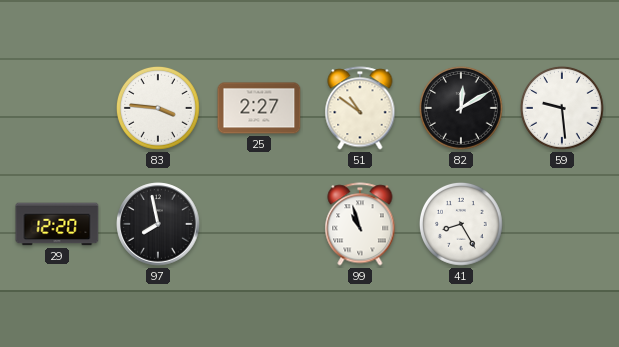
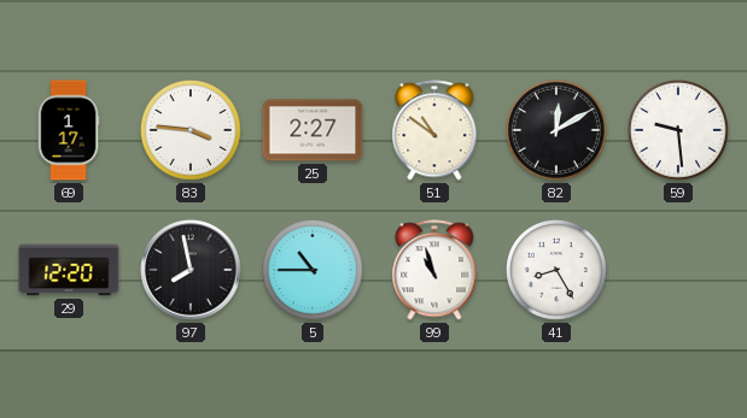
69: none -> 1:17
5: none -> 10:45
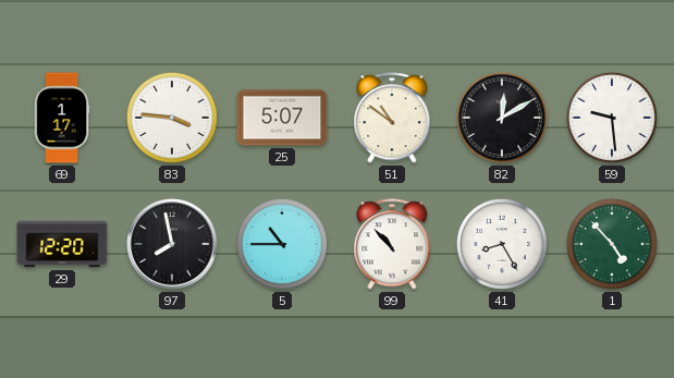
25: 2:27 -> 5:07
99: 10:57 -> 10:53
1: none -> 4:53
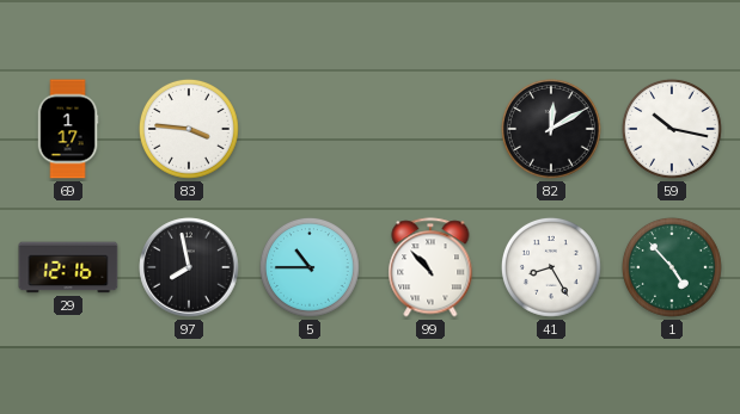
25: 5:07 -> none
51: 10:51 -> none
59: 9:29 -> 10:17
29: 12:20 -> 12:16
